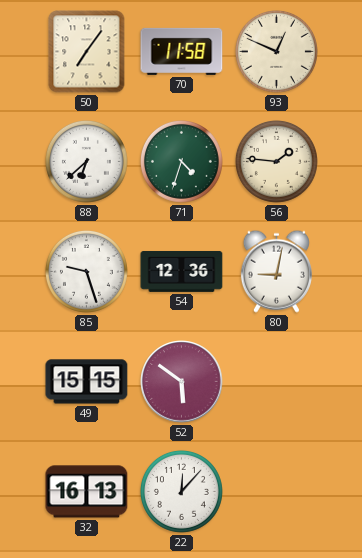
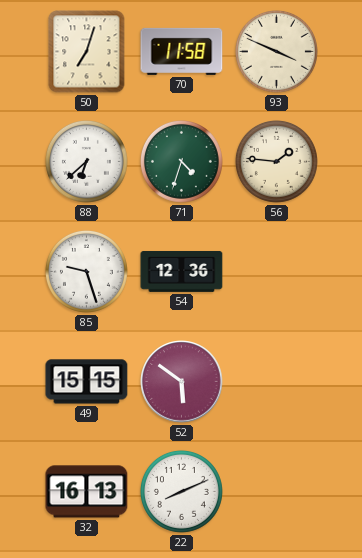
50: 7:06 -> 7:03
93: 12:49 -> 3:49
80: 9:02 -> none
22: 12:07 -> 8:11
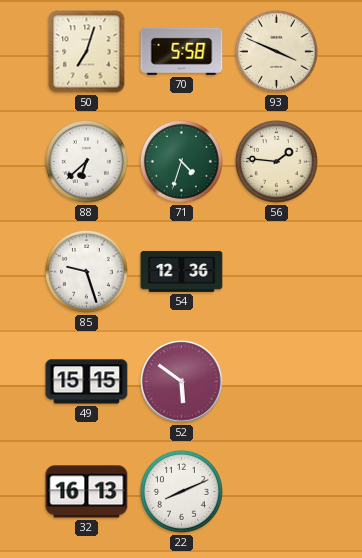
70: 11:58 -> 5:58
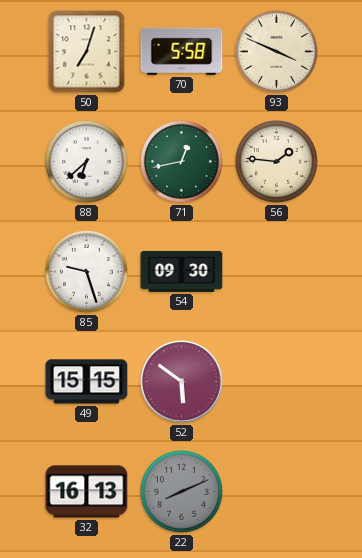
71: 4:33 -> 12:43
54: 12:36 -> 09:30
22 dial: white -> grey
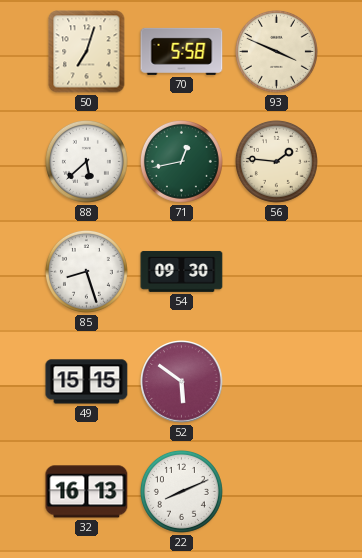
88: 6:38 -> 5:38
85: 9:27 -> 8:27
22 dial: grey -> white
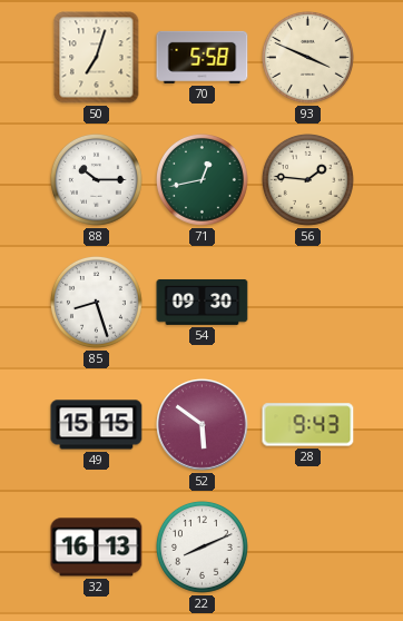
88: 5:38 -> 10:15
28: none -> 9:43
